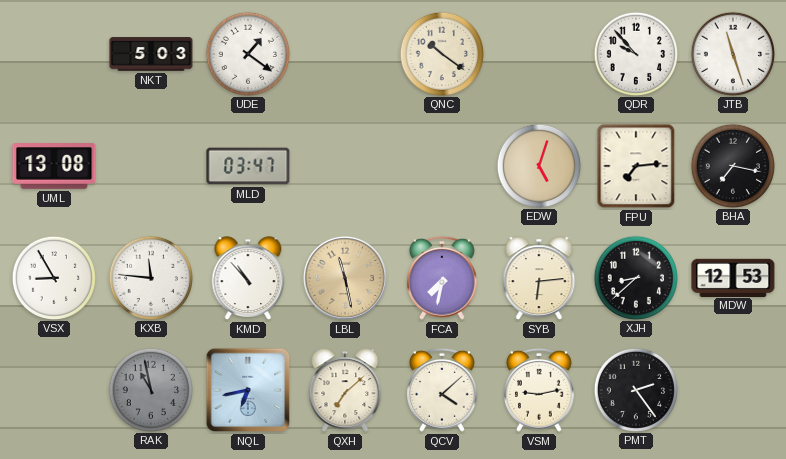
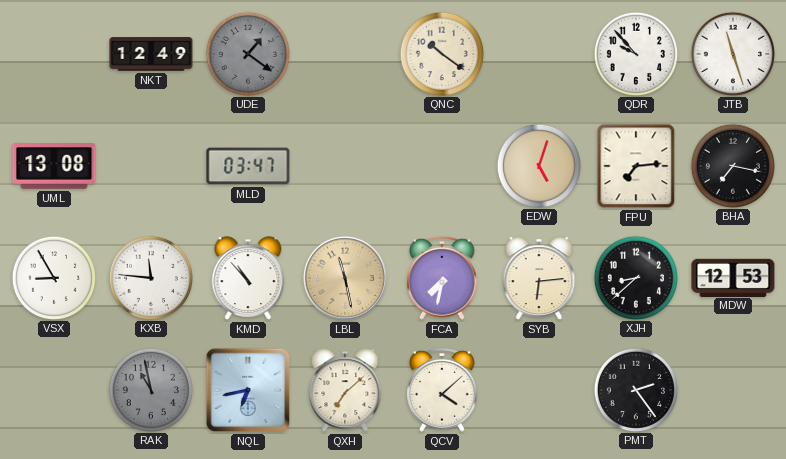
NKT: 5:03 -> 12:49
UDE dial: white -> grey
VSM: 9:13 -> none
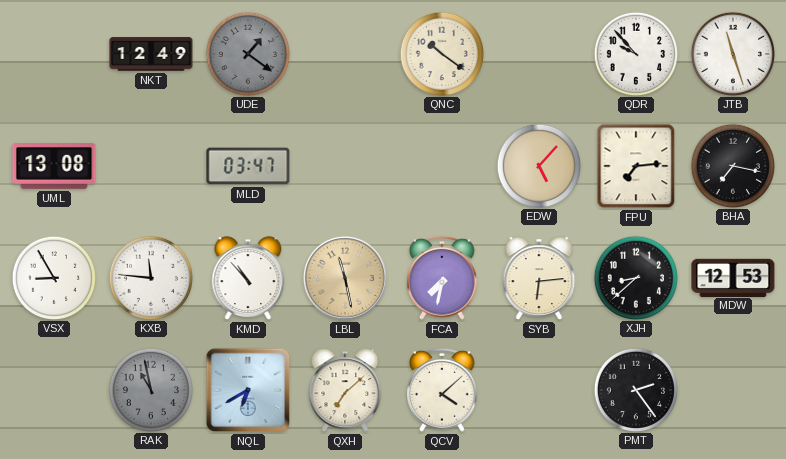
EDW: 5:03 -> 5:07
NQL: 6:43 -> 6:40
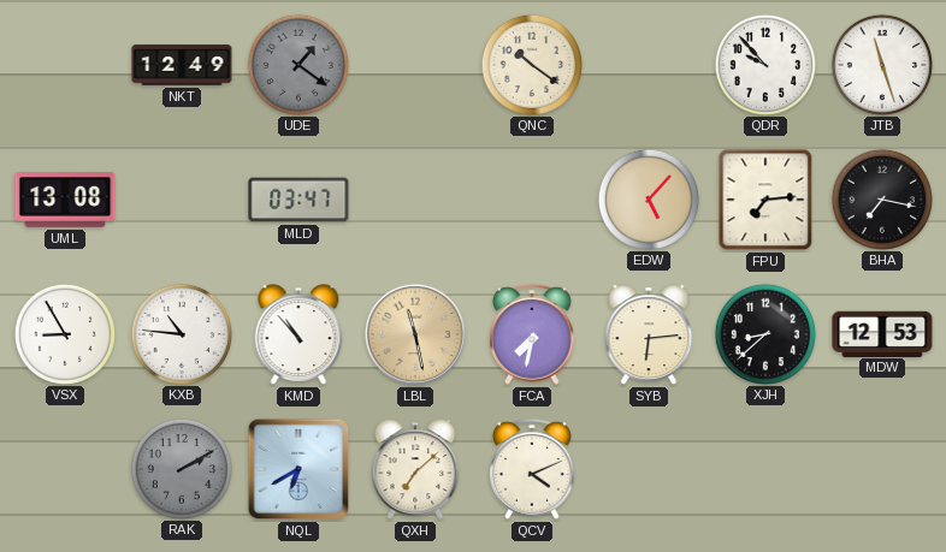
KXB: 11:46 -> 10:46
RAK: 10:58 -> 2:10
QCV: 4:08 -> 4:11
PMT: 2:24 -> none
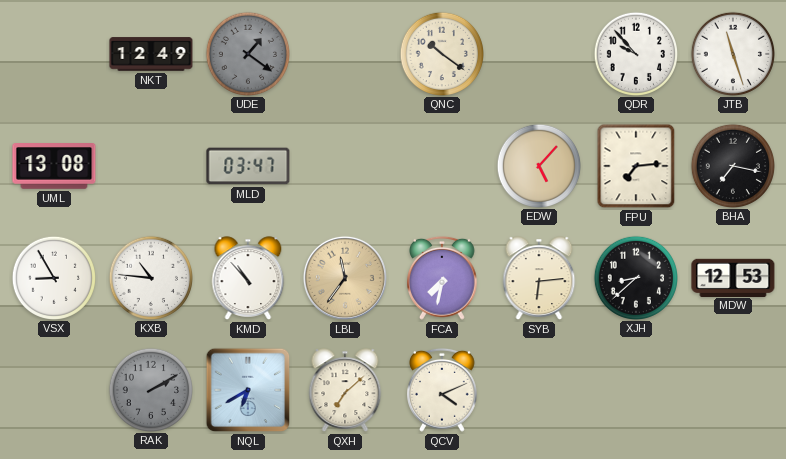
LBL: 11:28 -> 11:36
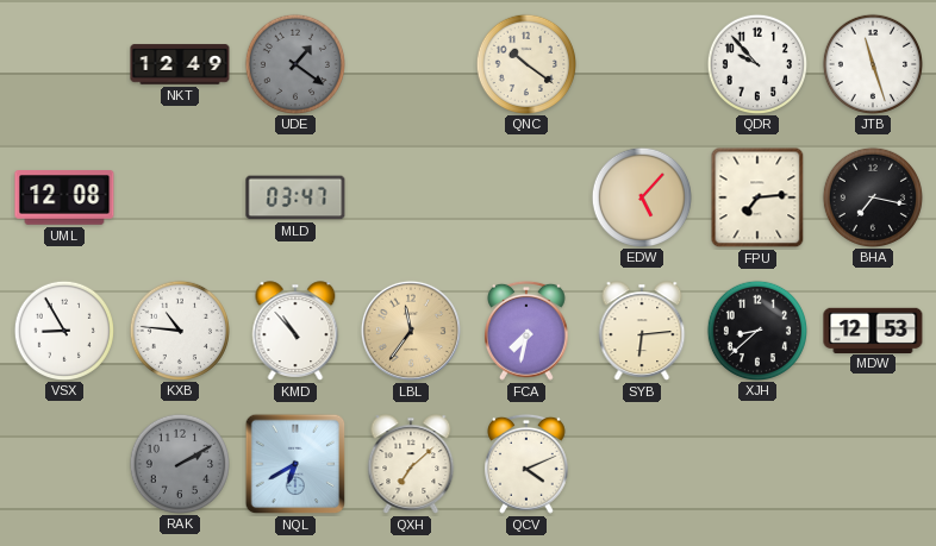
UML: 13:08 -> 12:08
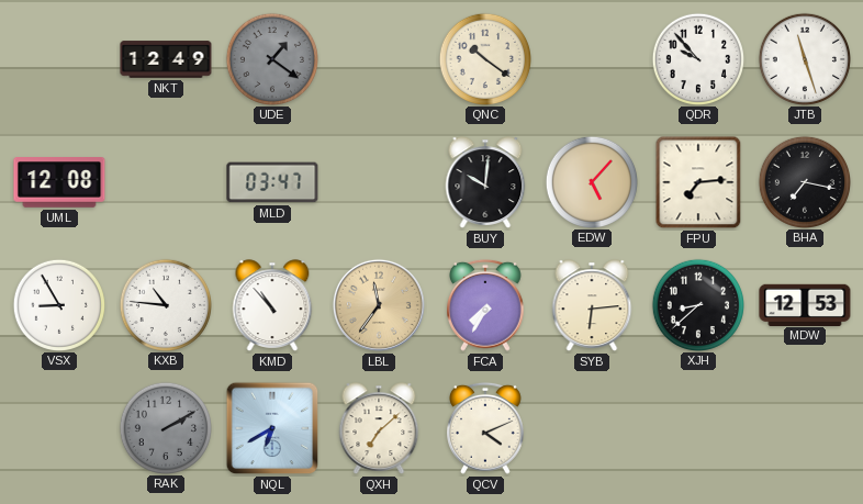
BUY: none -> 10:01
FCA: 7:32 -> 7:35
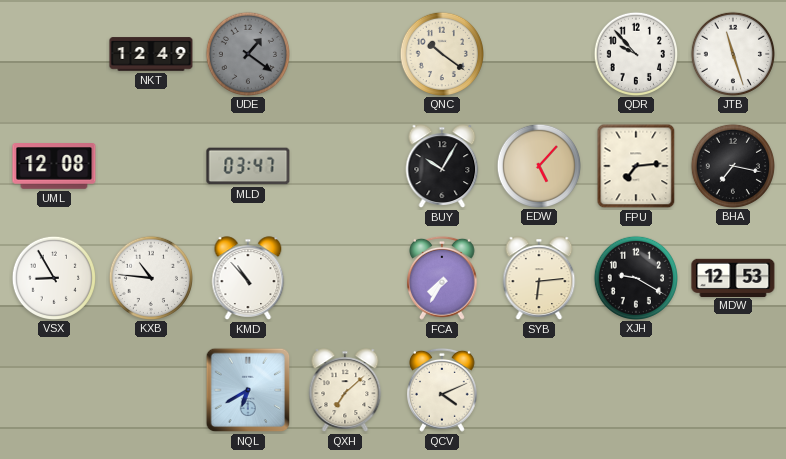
BUY: 10:01 -> 10:05
LBL: 11:36 -> none
XJH: 8:38 -> 9:20
RAK: 2:10 -> none
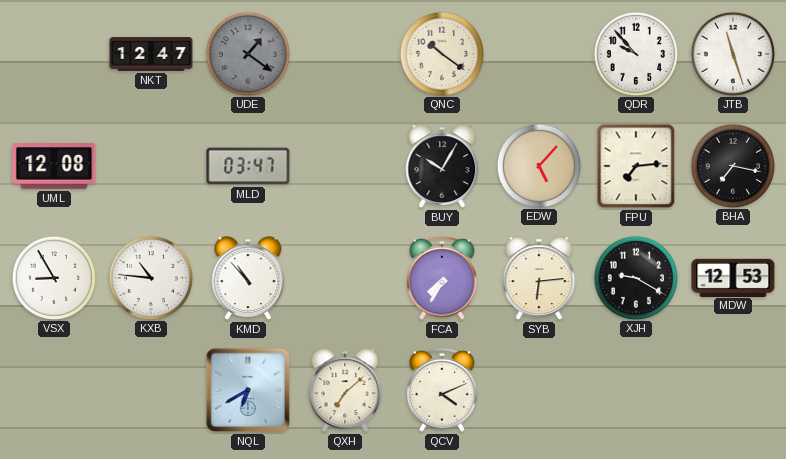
NKT: 12:49 -> 12:47
